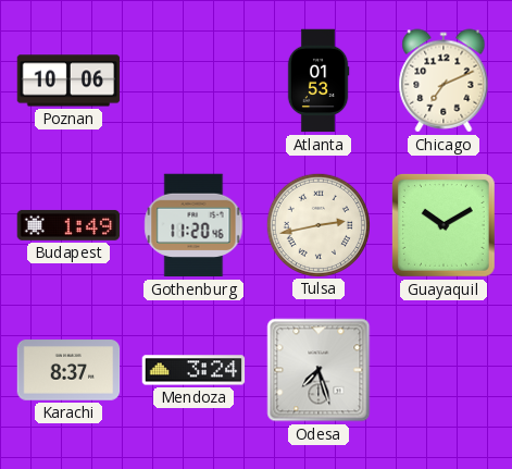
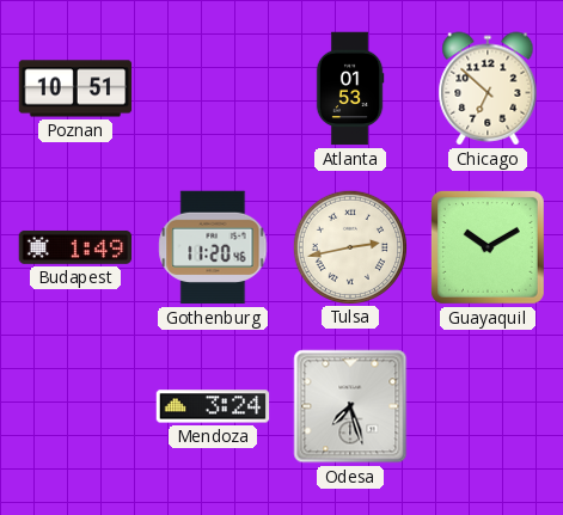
Poznan: 10:06 -> 10:51
Chicago: 7:11 -> 6:52
Karachi: 8:37 -> none
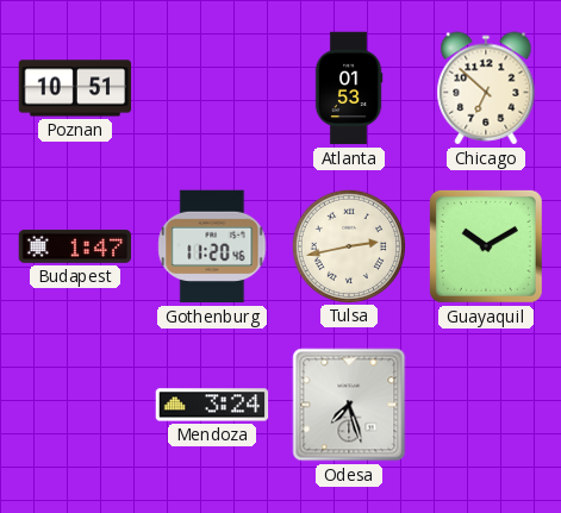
Budapest: 1:49 -> 1:47
